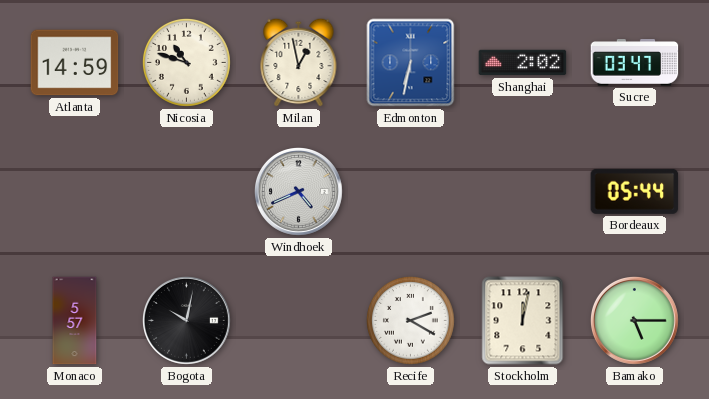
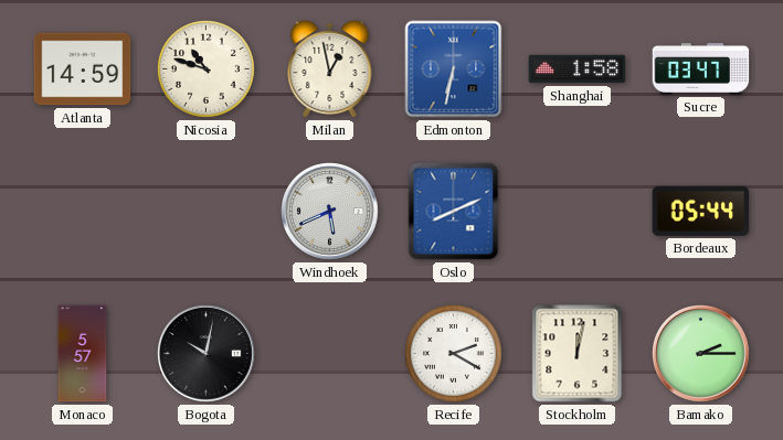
Shanghai: 2:02 -> 1:58
Windhoek: 4:41 -> 5:41
Oslo: none -> 8:11
Bamako: 5:15 -> 2:15
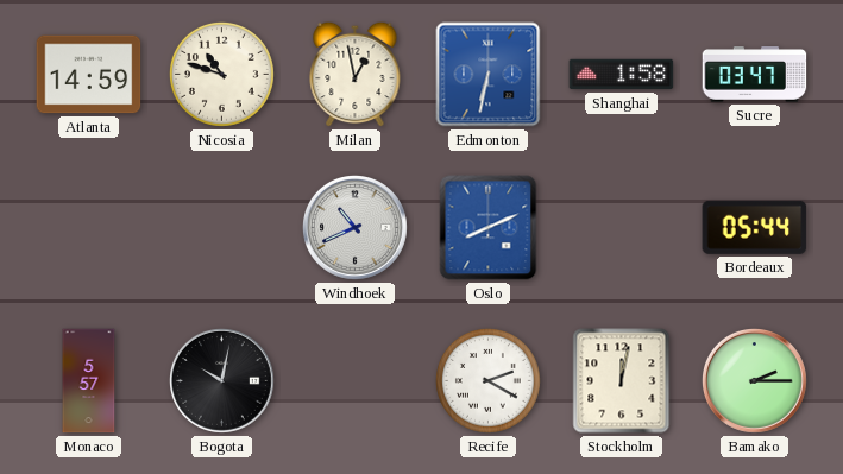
Windhoek: 5:41 -> 10:41
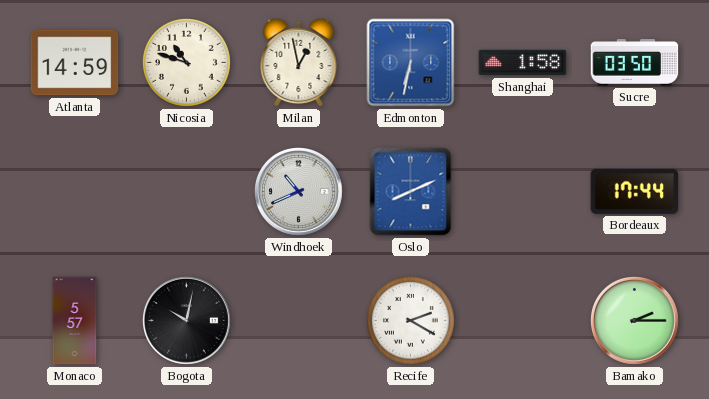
Sucre: 03:47 -> 03:50
Bordeaux: 05:44 -> 17:44
Stockholm: 12:02 -> none
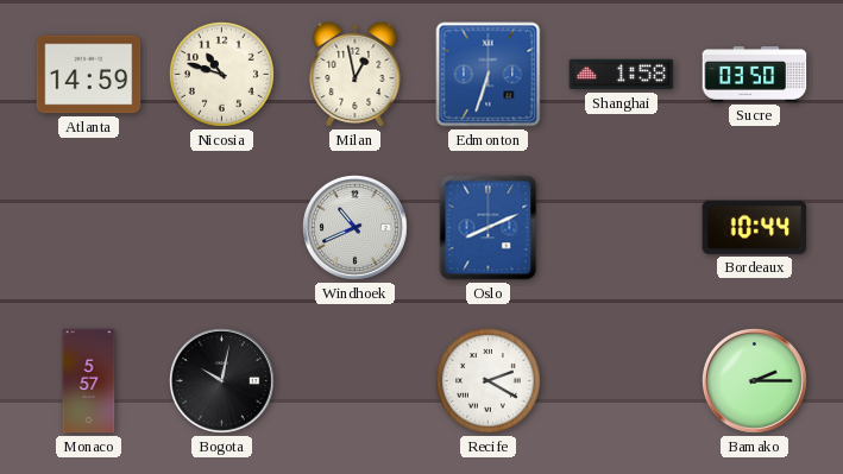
Edmonton: 6:32 -> 6:33
Bordeaux: 17:44 -> 10:44
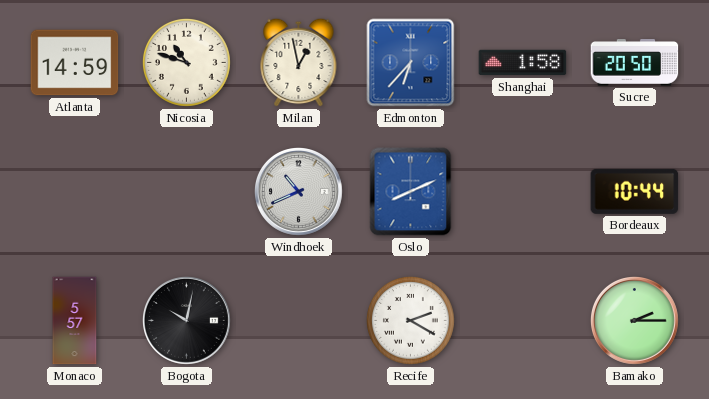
Edmonton: 6:33 -> 6:37
Sucre: 03:50 -> 20:50
